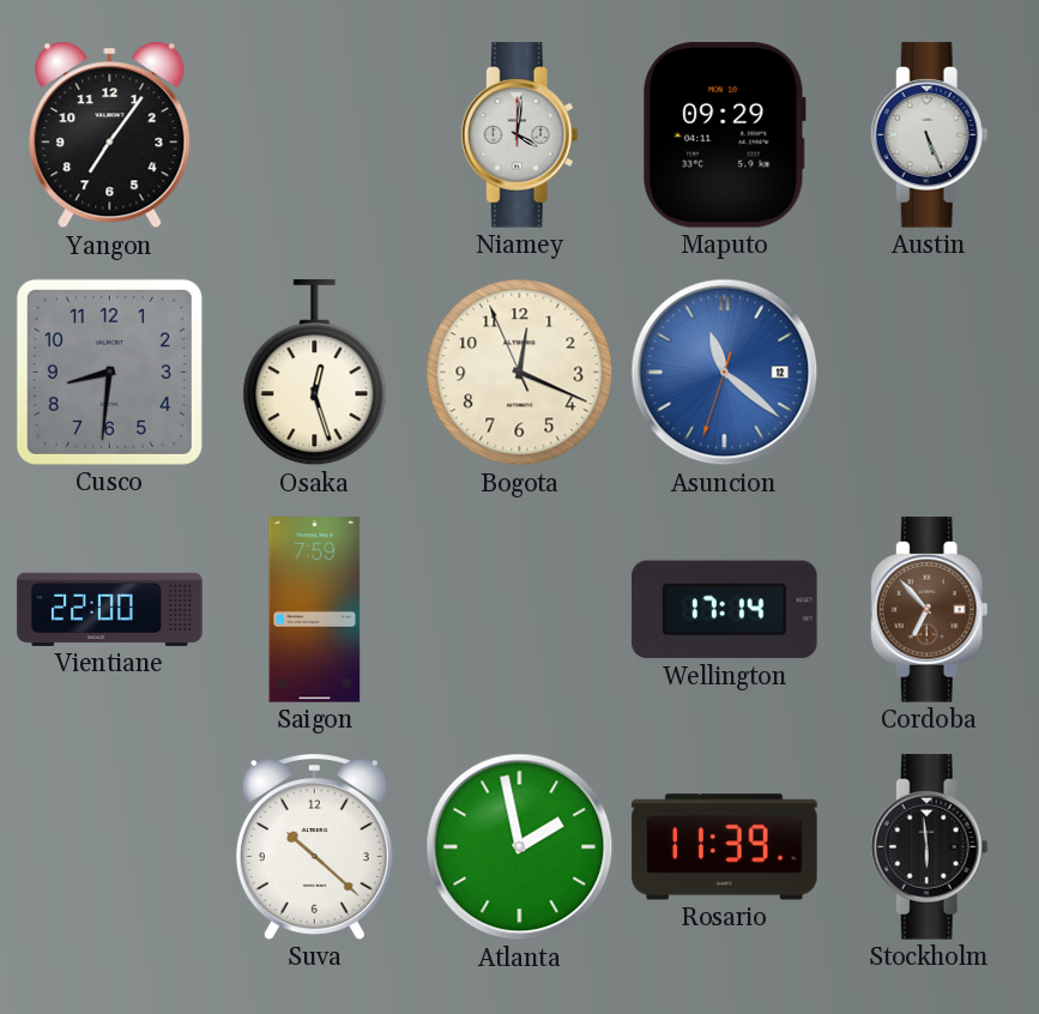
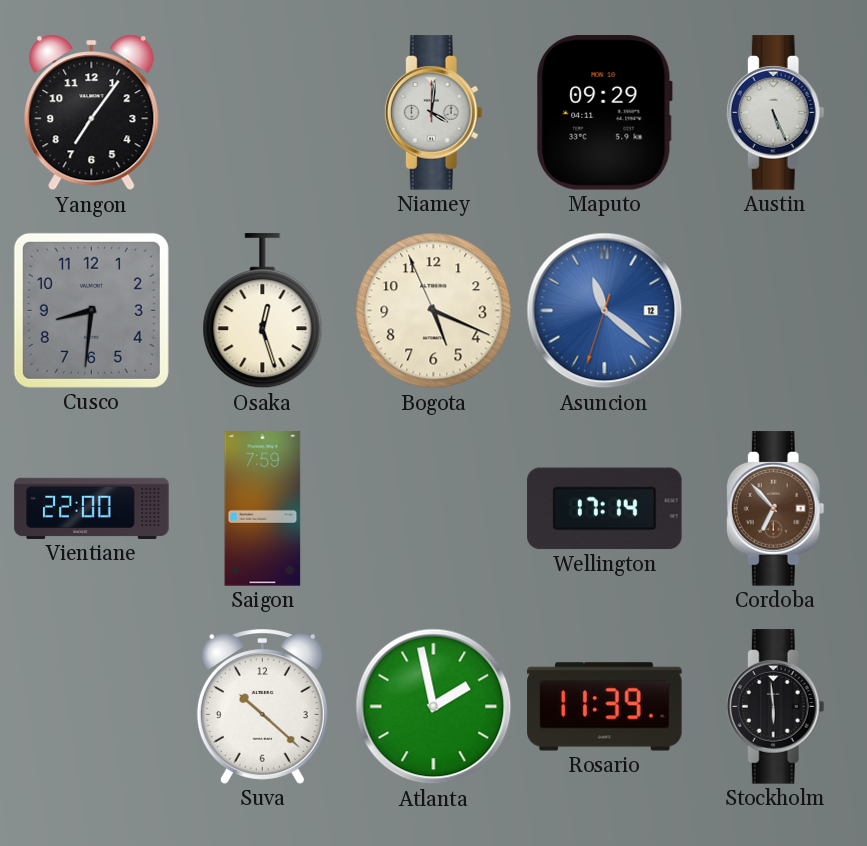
Bogota: 12:18 -> 5:18
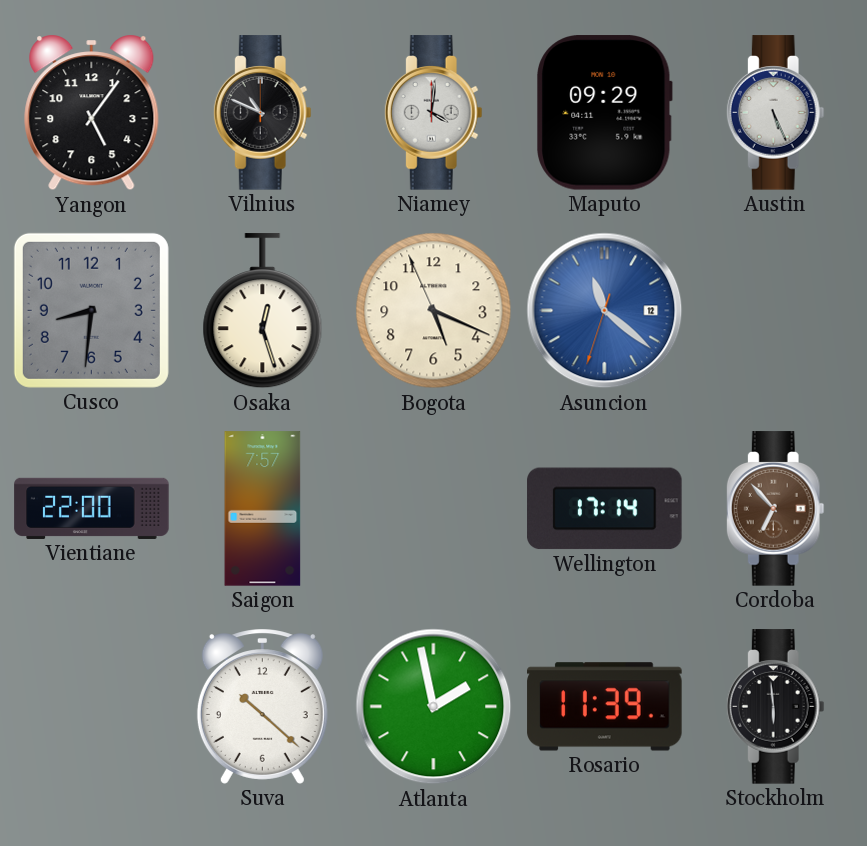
Yangon: 7:06 -> 5:06
Vilnius: none -> 10:49
Saigon: 7:59 -> 7:57
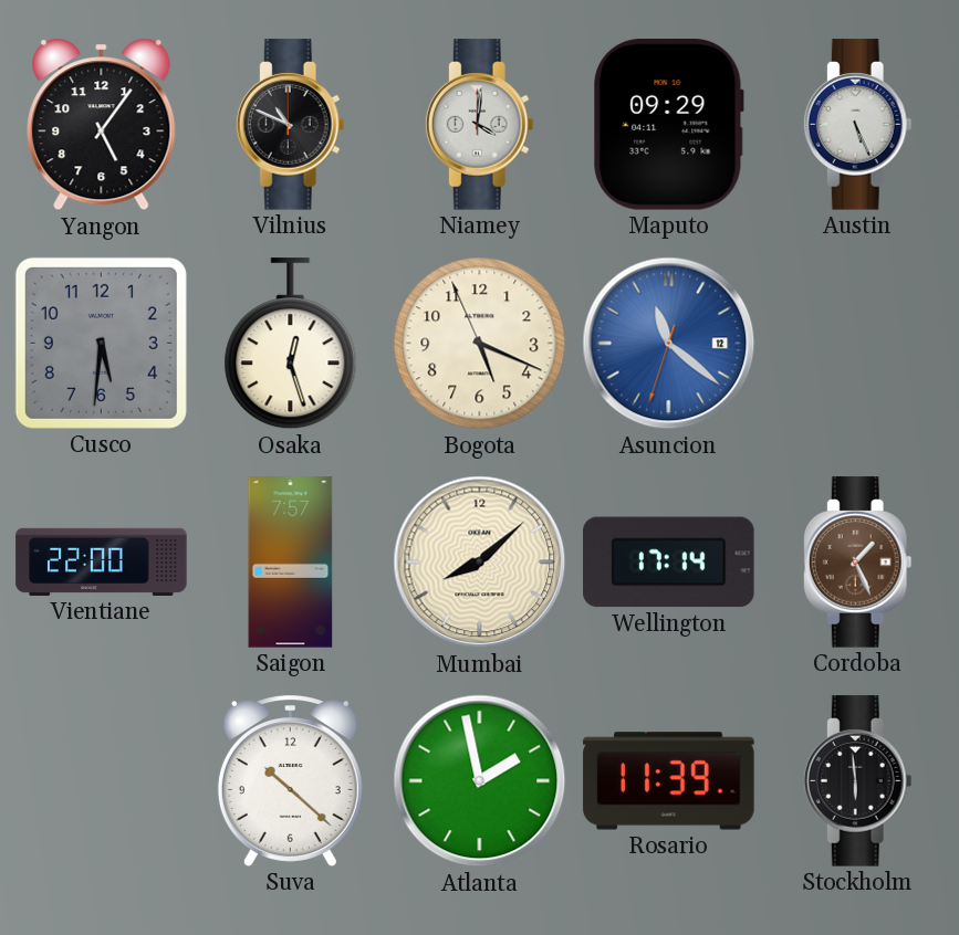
Cusco: 8:31 -> 5:31
Mumbai: none -> 8:08
Cordoba: 6:53 -> 1:26
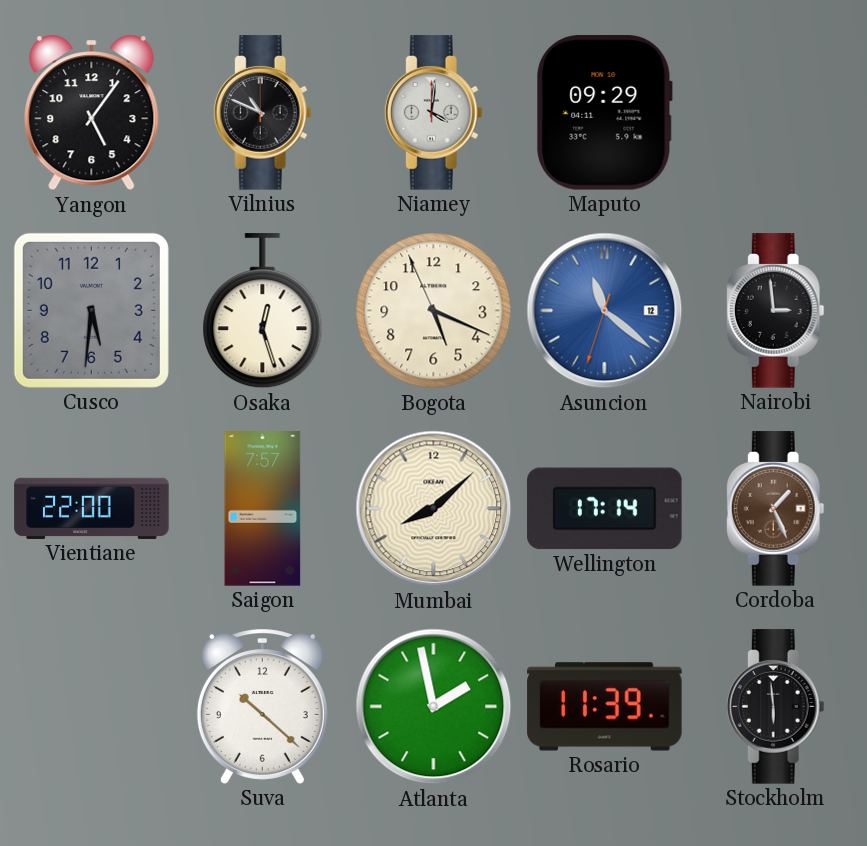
Austin: 5:26 -> none
Nairobi: none -> 2:59
